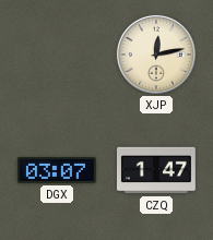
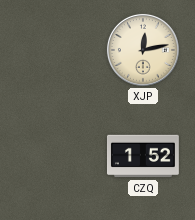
DGX: 03:07 -> none
CZQ: 1:47 -> 1:52
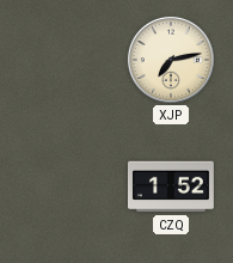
XJP: 12:13 -> 7:13
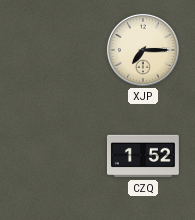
XJP: 7:13 -> 7:15
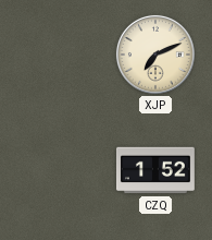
XJP: 7:15 -> 7:11
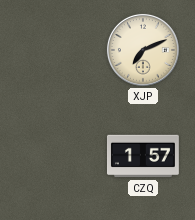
CZQ: 1:52 -> 1:57
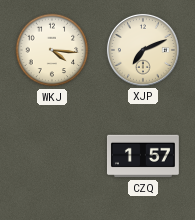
WKJ: none -> 4:16
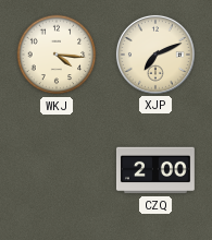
CZQ: 1:57 -> 2:00
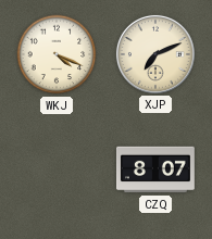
WKJ: 4:16 -> 4:19
CZQ: 2:00 -> 8:07
